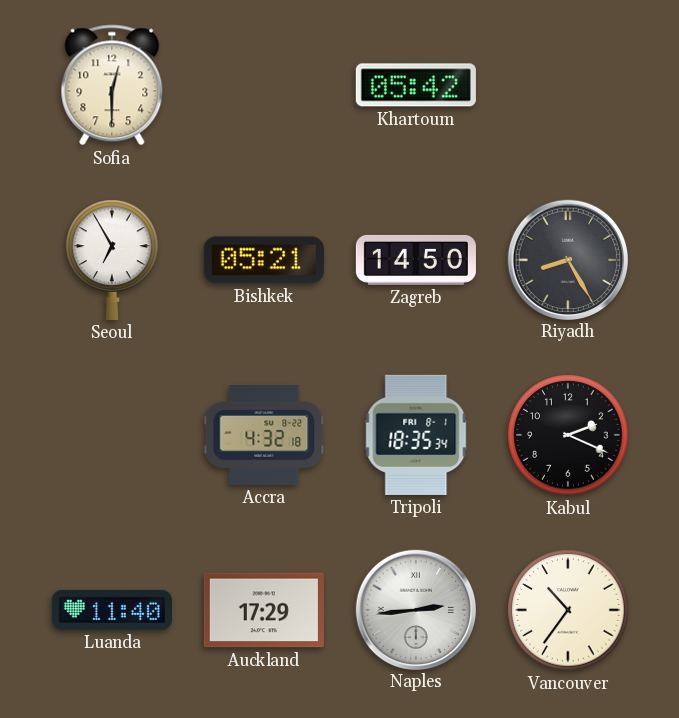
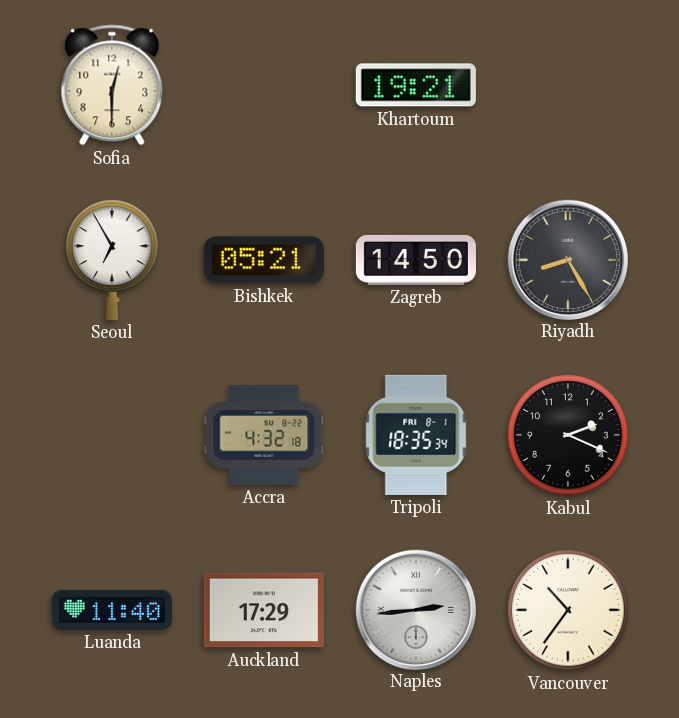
Khartoum: 05:42 -> 19:21
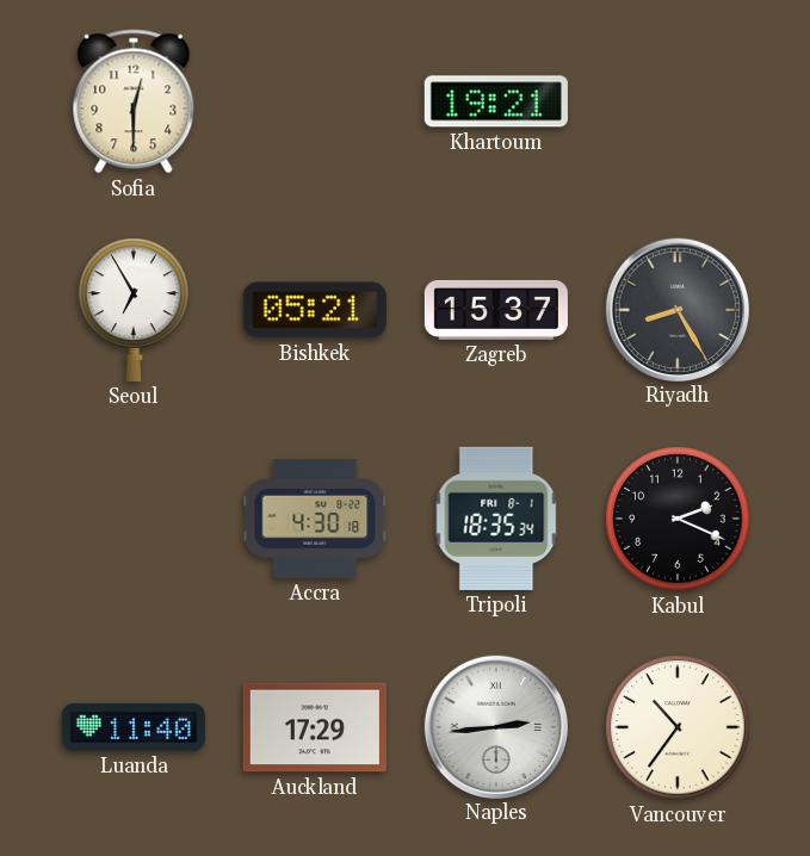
Zagreb: 14:50 -> 15:37
Accra: 4:32 -> 4:30
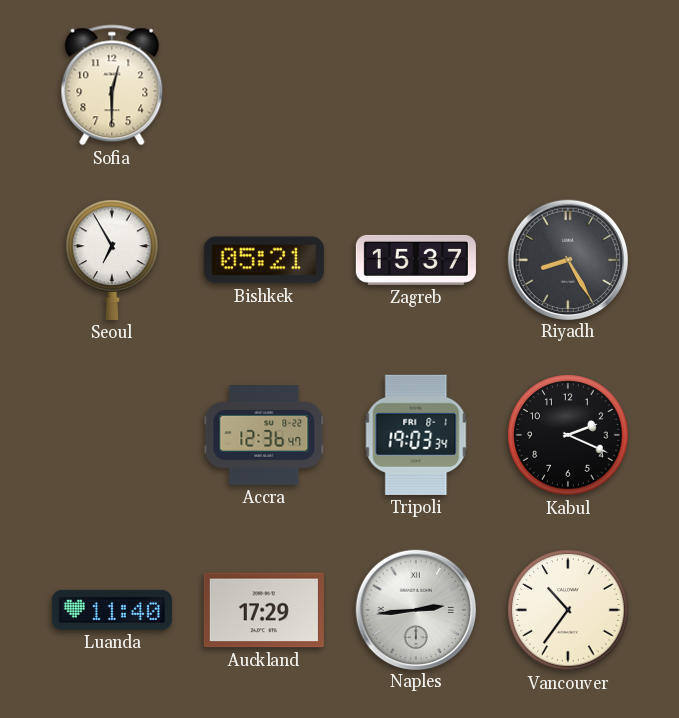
Khartoum: 19:21 -> none
Accra: 4:30 -> 12:36
Tripoli: 18:35 -> 19:03
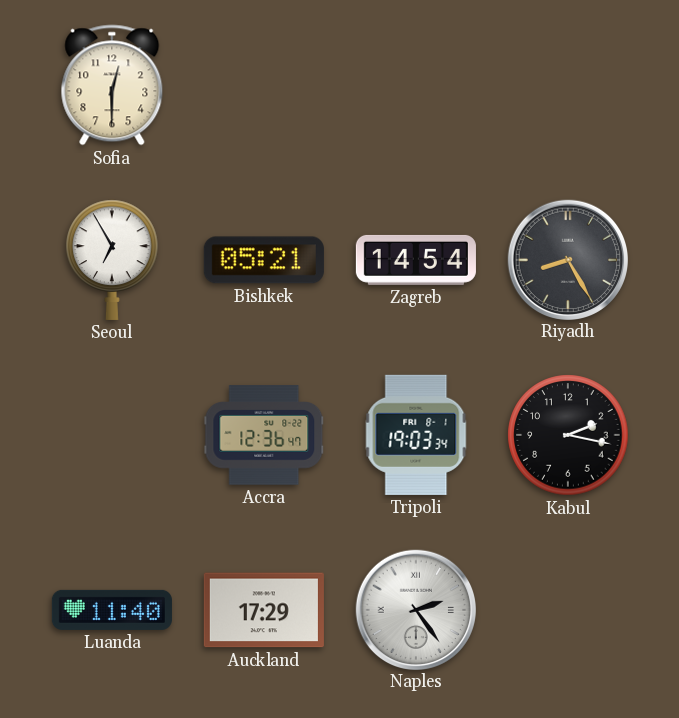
Zagreb: 15:37 -> 14:54
Kabul: 2:19 -> 2:17
Naples: 2:44 -> 2:24
Vancouver: 10:36 -> none
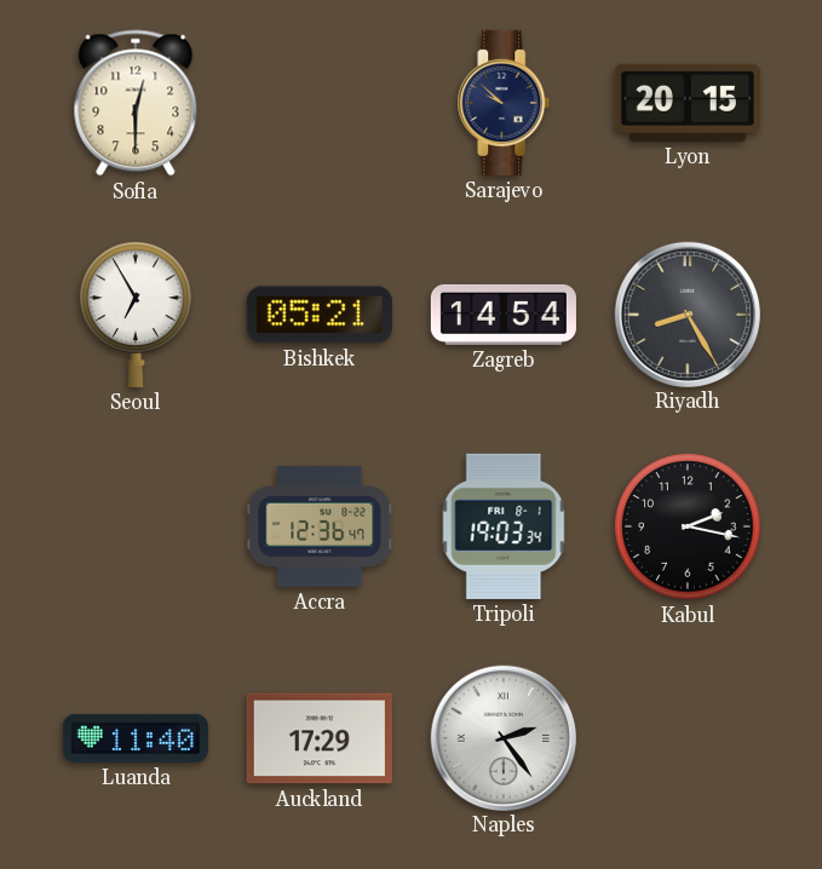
Sarajevo: none -> 9:52
Lyon: none -> 20:15
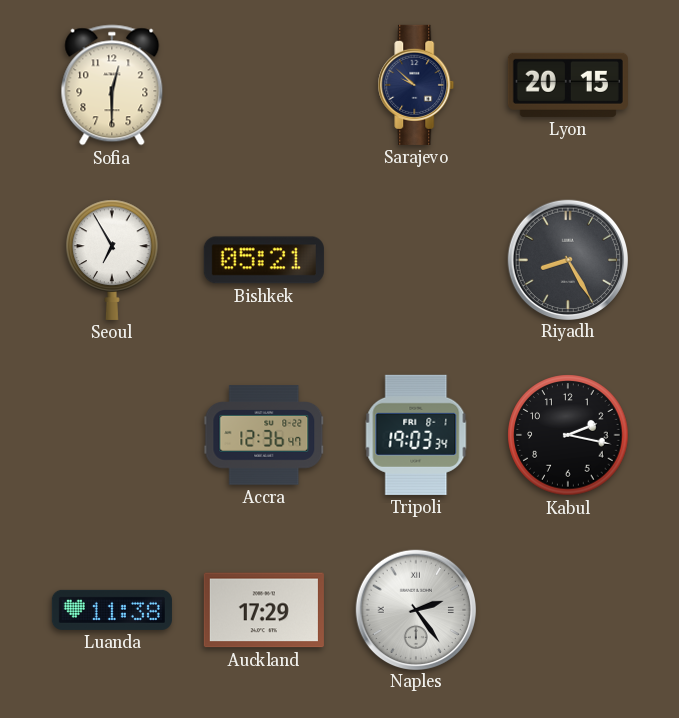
Zagreb: 14:54 -> none
Luanda: 11:40 -> 11:38
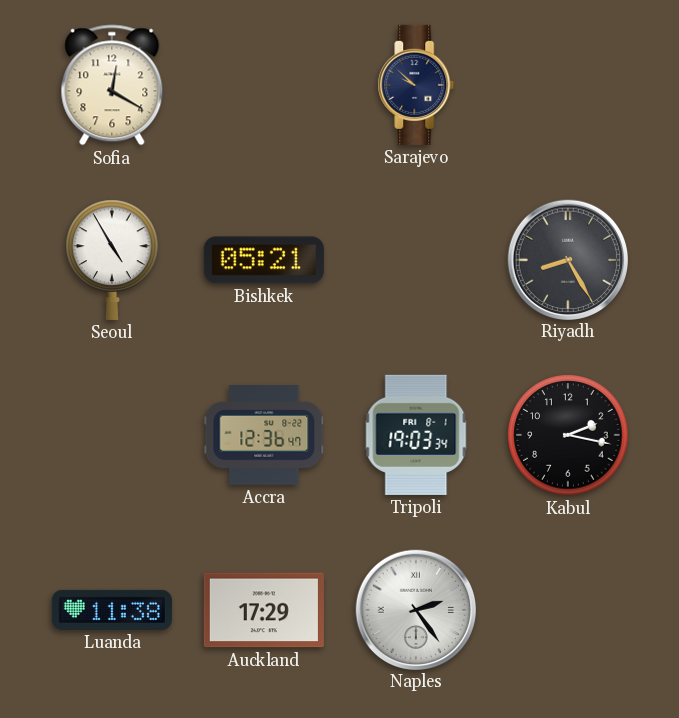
Sofia: 12:30 -> 12:20
Lyon: 20:15 -> none
Seoul: 6:55 -> 4:55
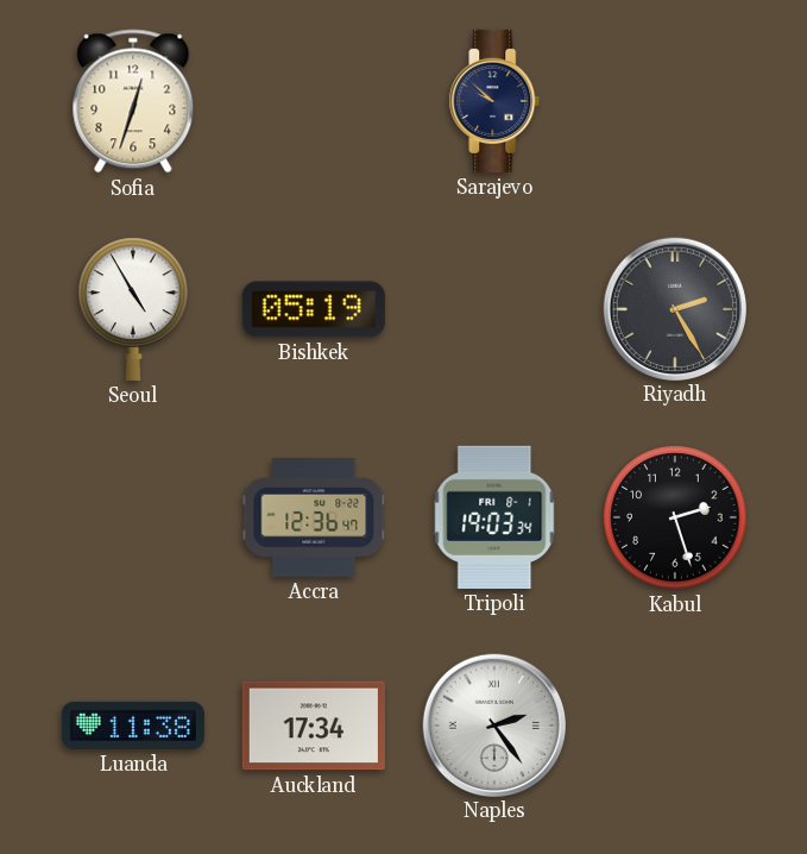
Sofia: 12:20 -> 12:33
Bishkek: 05:21 -> 05:19
Riyadh: 8:25 -> 2:25
Kabul: 2:17 -> 2:27
Auckland: 17:29 -> 17:34
